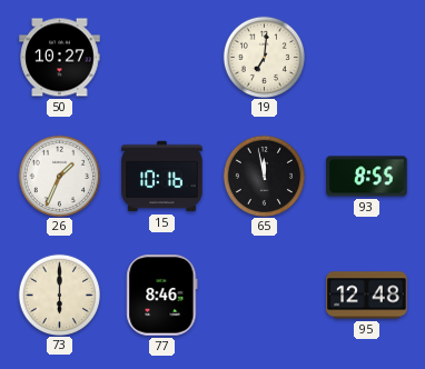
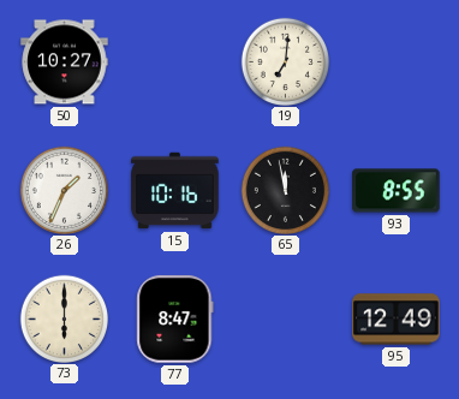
77: 8:46 -> 8:47
95: 12:48 -> 12:49
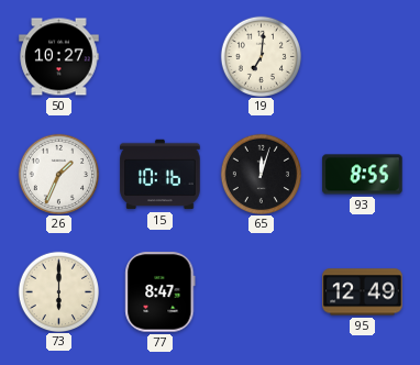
65: 11:58 -> 12:03
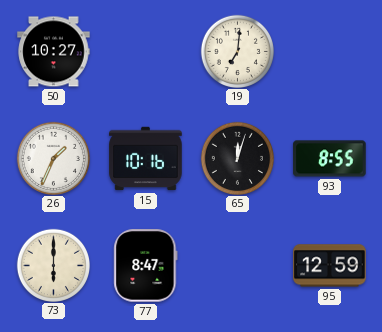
95: 12:49 -> 12:59
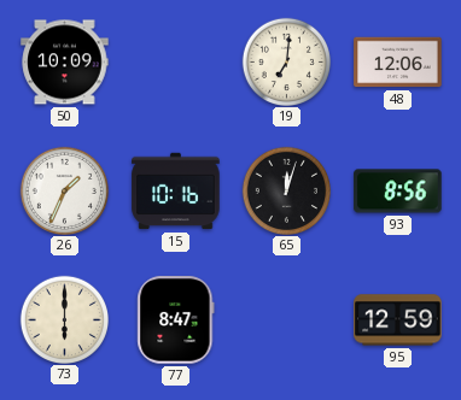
50: 10:27 -> 10:09
48: none -> 12:06
93: 8:55 -> 8:56
